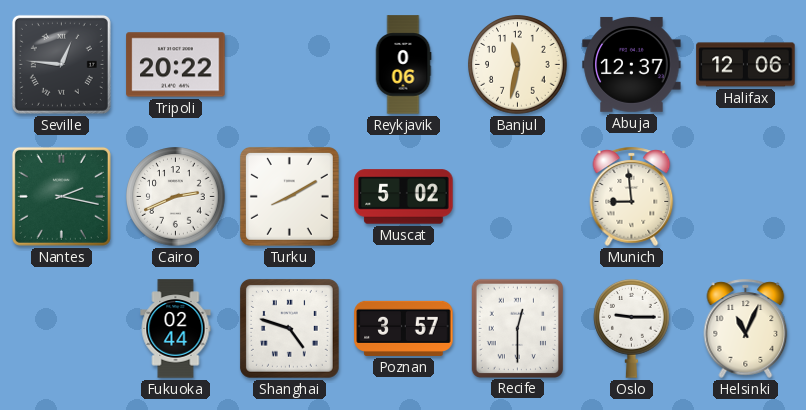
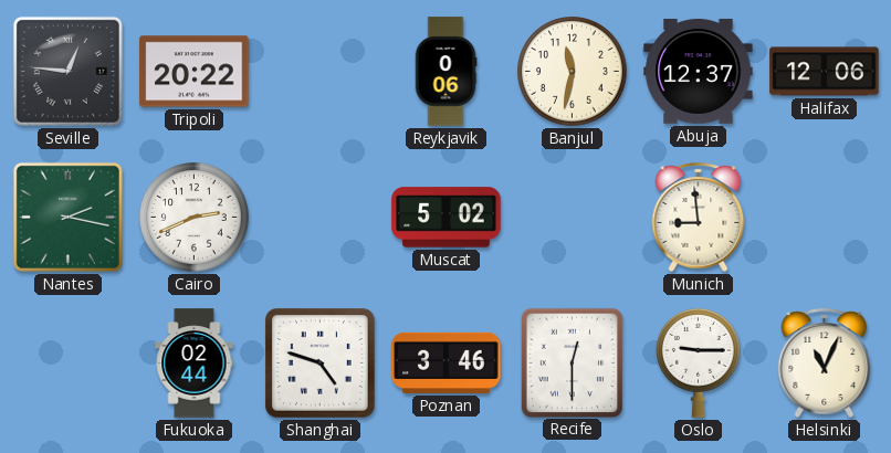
Turku: 8:10 -> none
Poznan: 3:57 -> 3:46
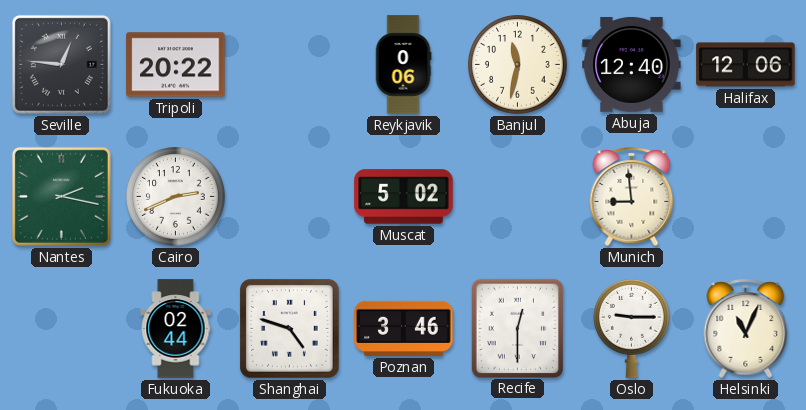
Abuja: 12:37 -> 12:40
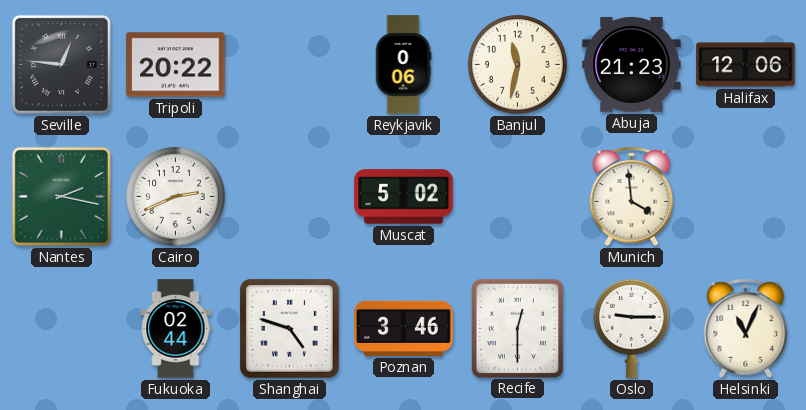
Abuja: 12:40 -> 21:23
Munich: 8:59 -> 3:59
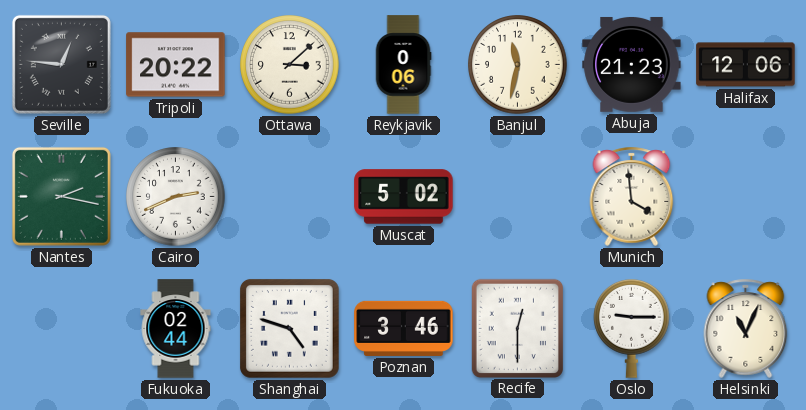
Ottawa: none -> 3:08
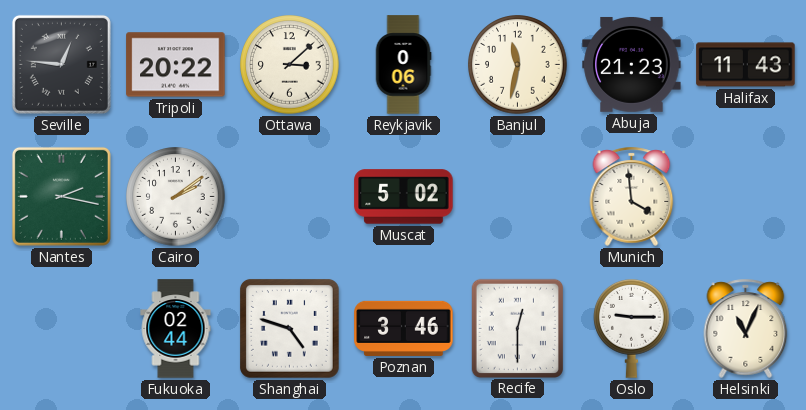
Halifax: 12:06 -> 11:43
Cairo: 2:41 -> 2:09
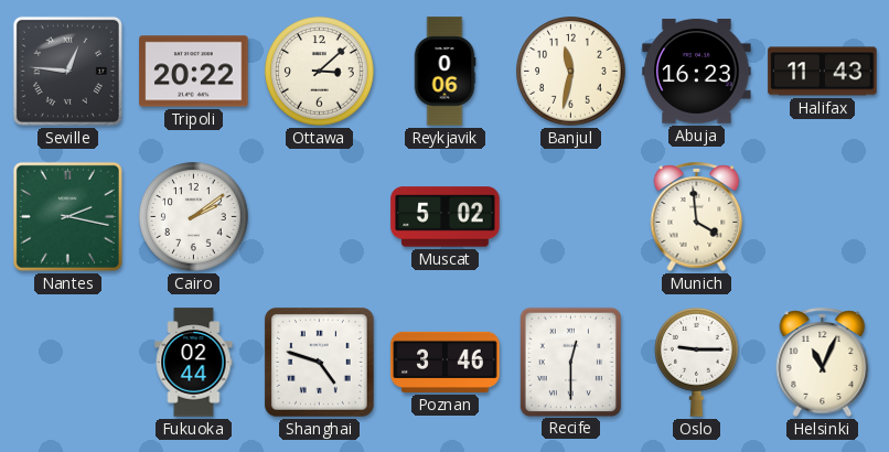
Abuja: 21:23 -> 16:23
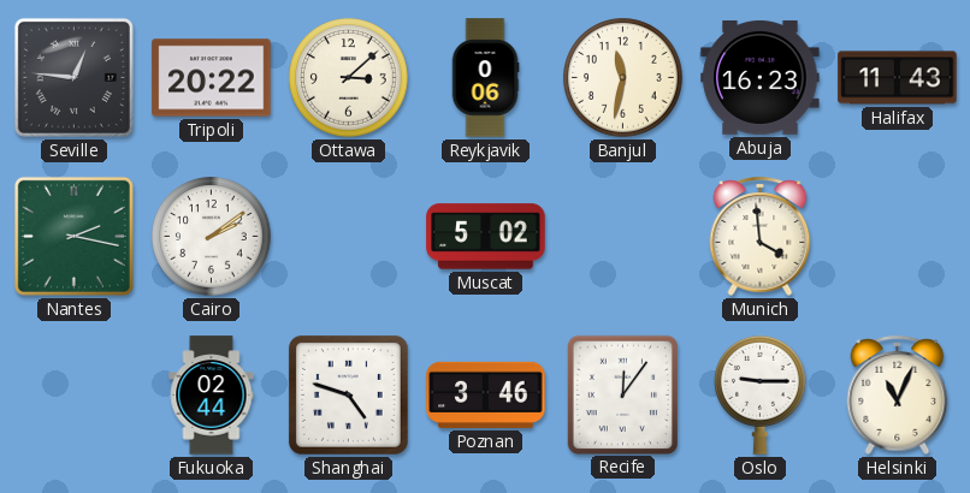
Recife: 12:30 -> 12:06
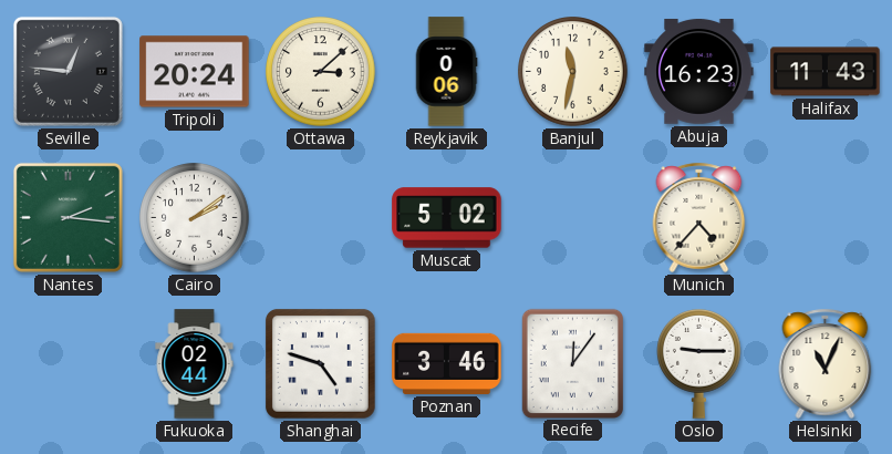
Tripoli: 20:22 -> 20:24
Nantes: 2:17 -> 2:16
Munich: 3:59 -> 4:37
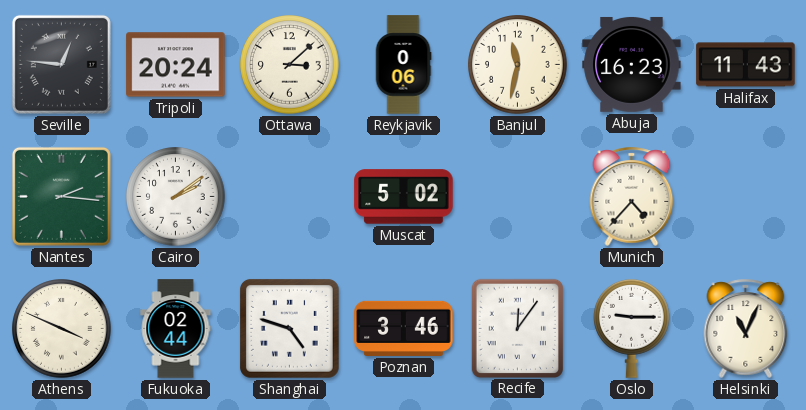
Athens: none -> 3:49
